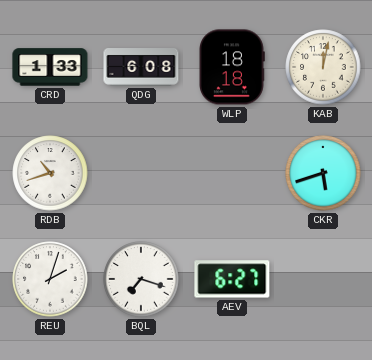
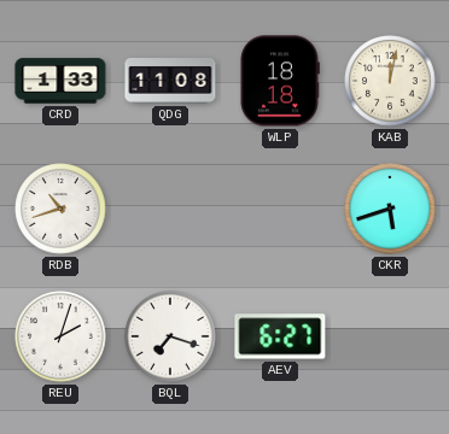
QDG: 6:08 -> 11:08
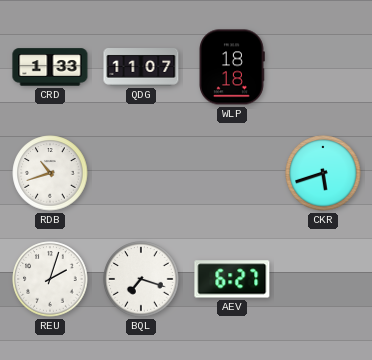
QDG: 11:08 -> 11:07
KAB: 12:02 -> none
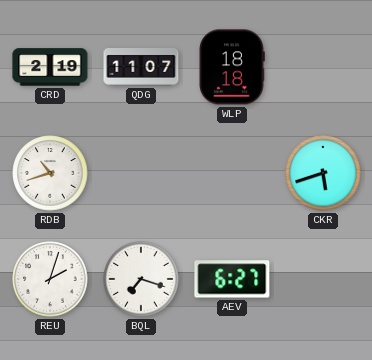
CRD: 1:33 -> 2:19
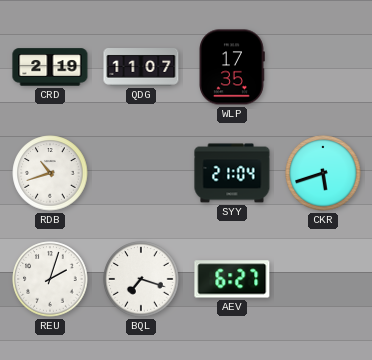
WLP: 18:18 -> 17:35
SYY: none -> 21:04
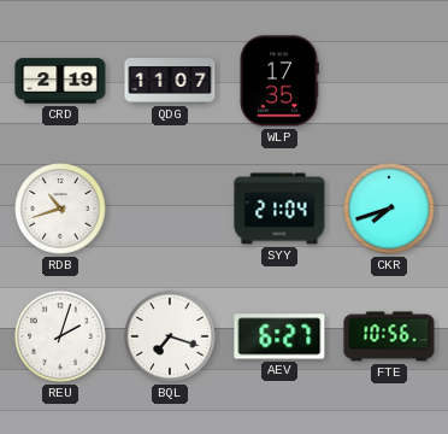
CKR: 5:42 -> 7:42
FTE: none -> 10:56
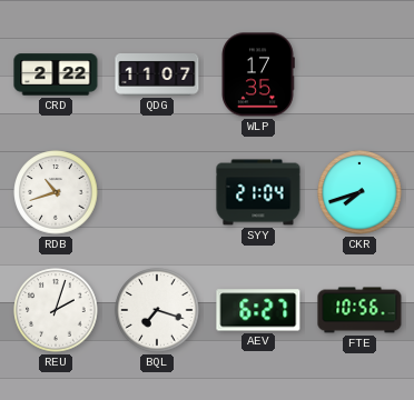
CRD: 2:19 -> 2:22
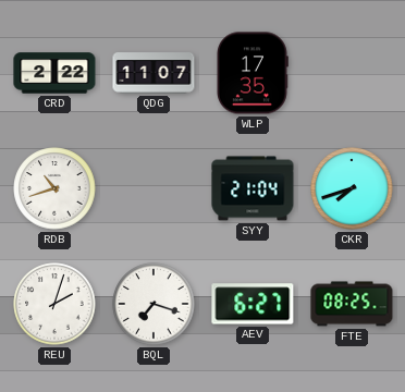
FTE: 10:56 -> 08:25
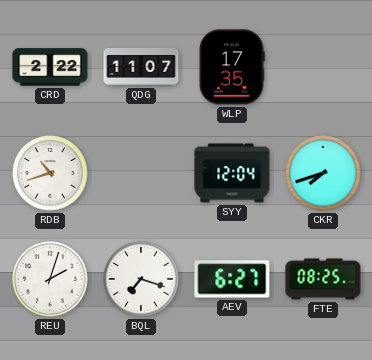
SYY: 21:04 -> 12:04
